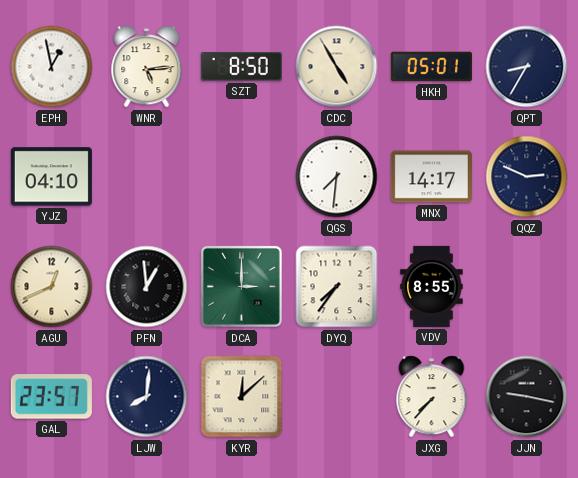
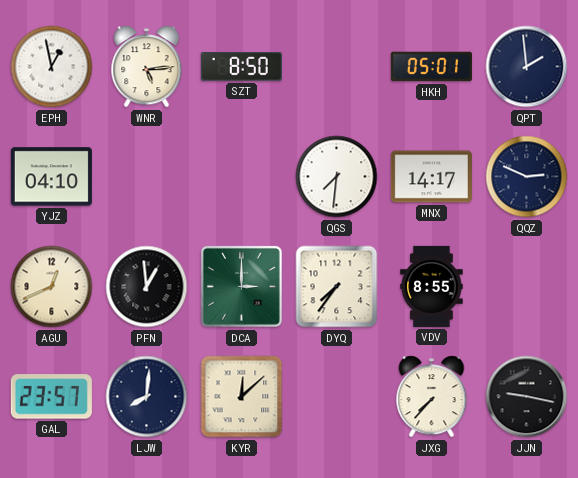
CDC: 4:55 -> none
QPT: 8:35 -> 1:59
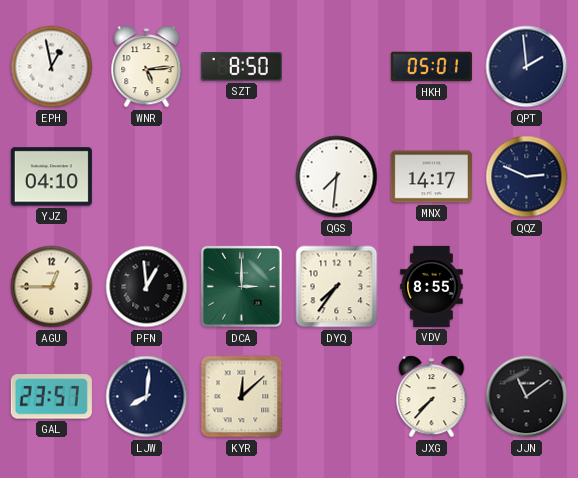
AGU: 12:41 -> 12:45
JJN: 9:17 -> 11:09
